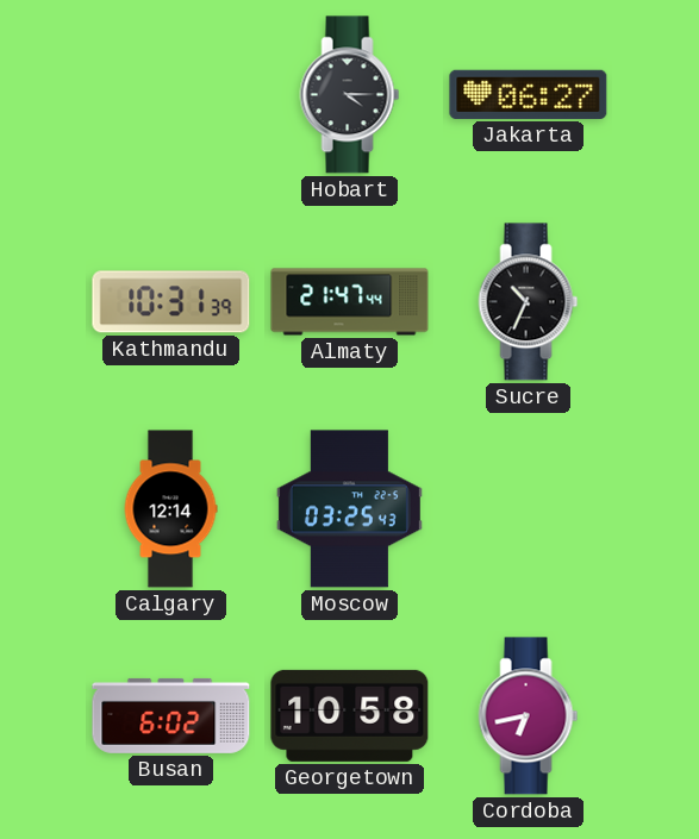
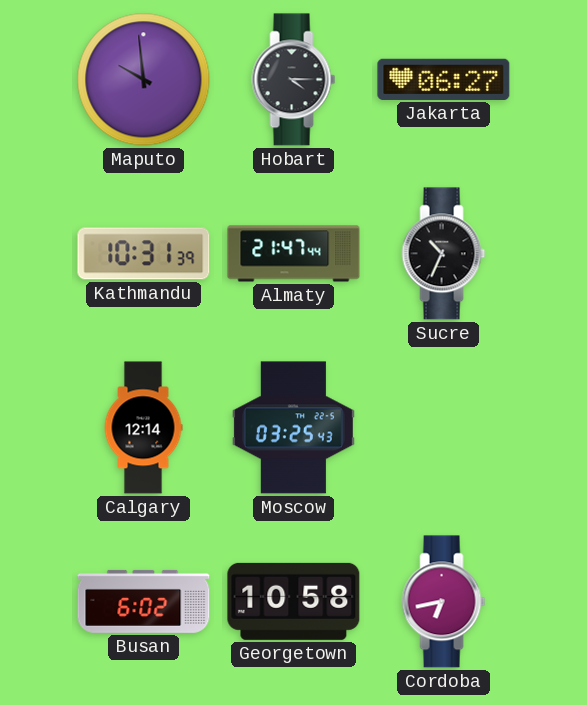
Maputo: none -> 9:59
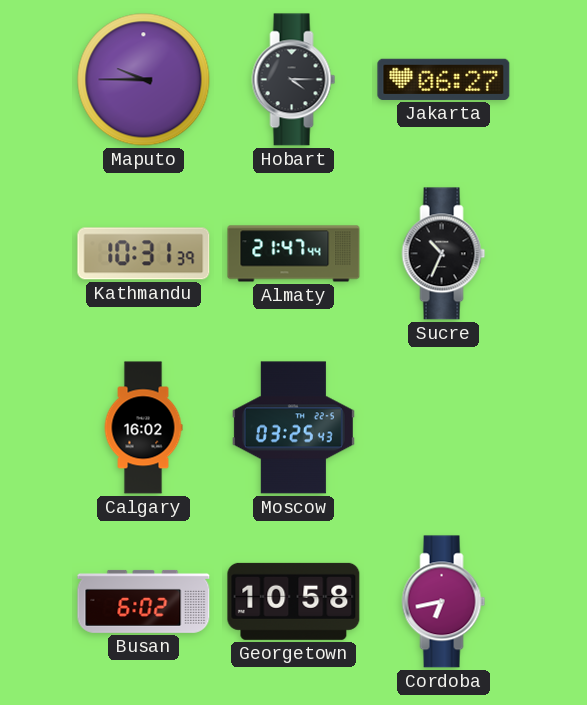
Maputo: 9:59 -> 9:45
Calgary: 12:14 -> 16:02
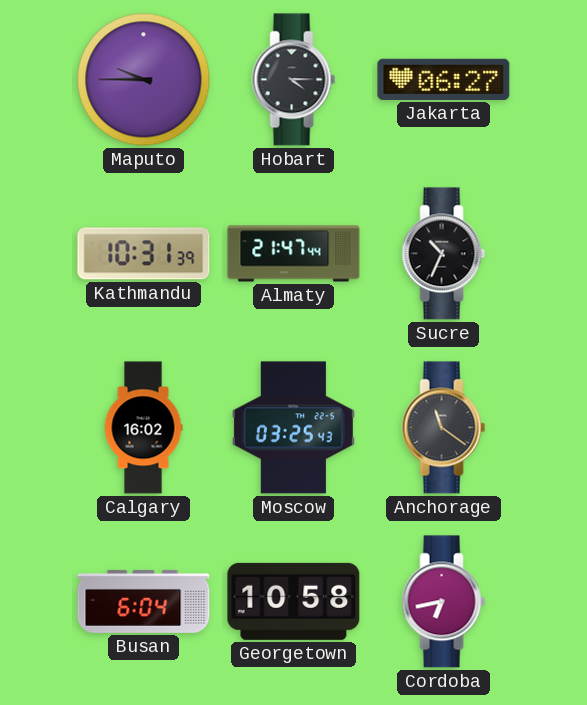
Anchorage: none -> 11:21
Busan: 6:02 -> 6:04
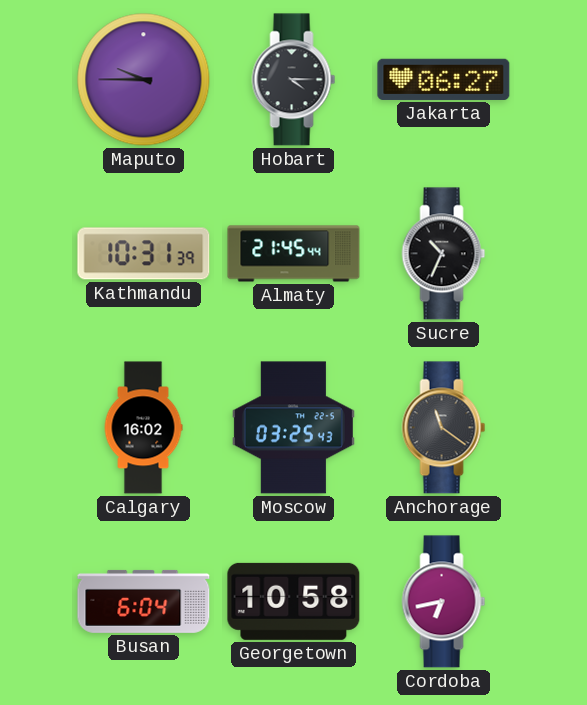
Almaty: 21:47 -> 21:45
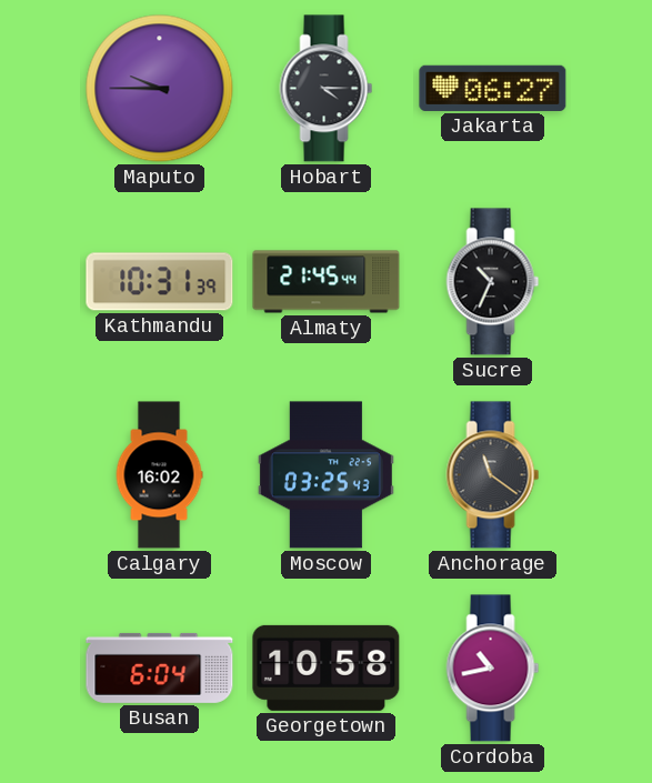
Cordoba: 6:43 -> 10:43
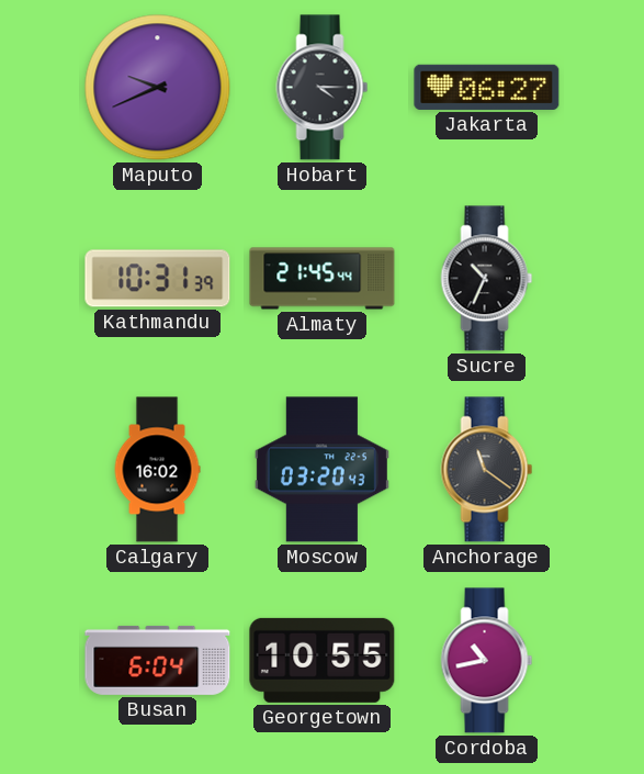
Maputo: 9:45 -> 9:41
Moscow: 03:25 -> 03:20
Georgetown: 10:58 -> 10:55
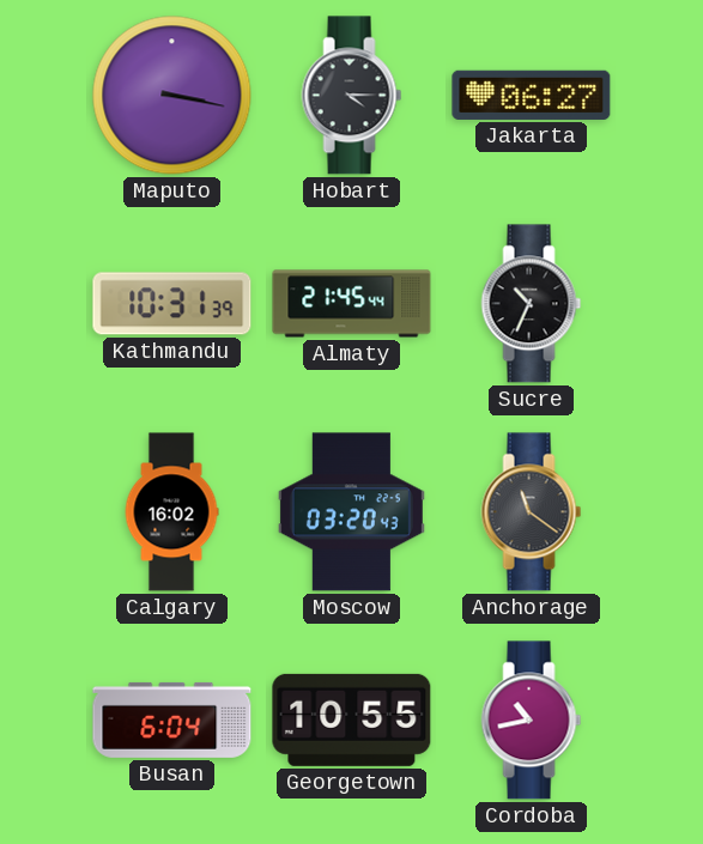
Maputo: 9:41 -> 3:17
